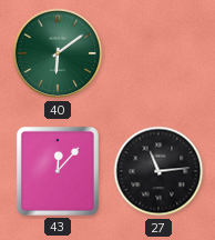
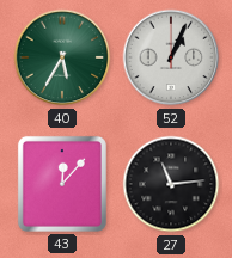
40: 6:09 -> 5:35
52: none -> 1:04
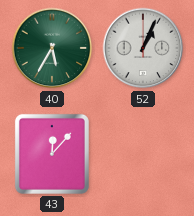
27: 11:14 -> none
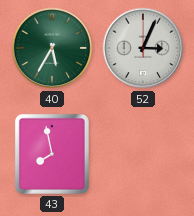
52: 1:04 -> 3:04
43: 12:07 -> 7:58
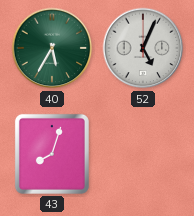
52: 3:04 -> 5:04
43: 7:58 -> 8:03
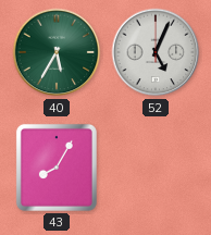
43: 8:03 -> 8:05
